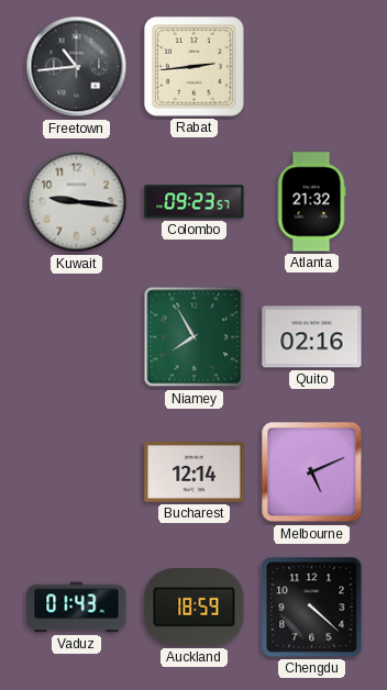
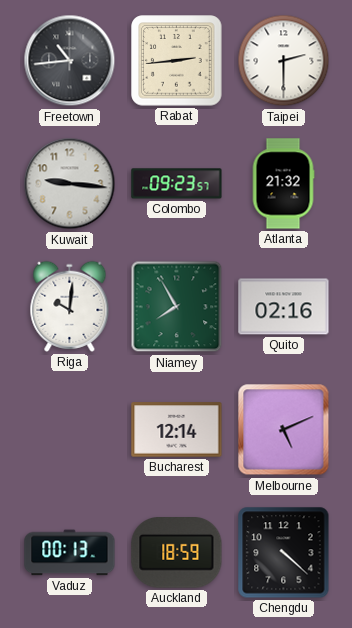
Taipei: none -> 2:30
Riga: none -> 10:01
Vaduz: 01:43 -> 00:13
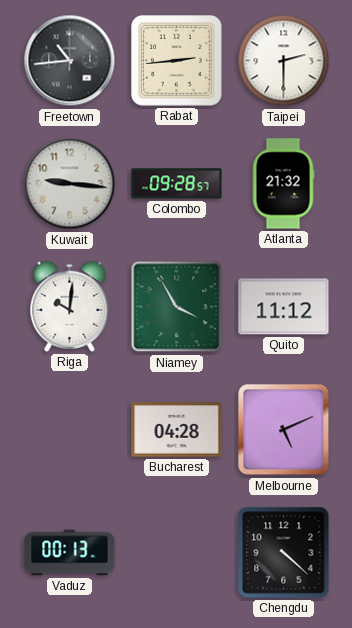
Colombo: 09:23 -> 09:28
Niamey: 7:55 -> 3:55
Quito: 02:16 -> 11:12
Bucharest: 12:14 -> 04:28
Auckland: 18:59 -> none
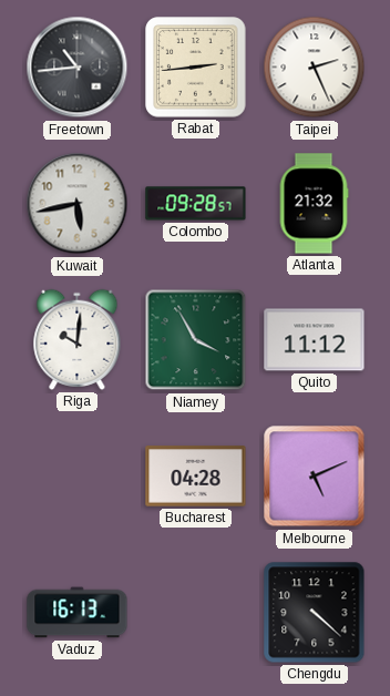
Taipei: 2:30 -> 2:26
Kuwait: 9:16 -> 5:43
Vaduz: 00:13 -> 16:13
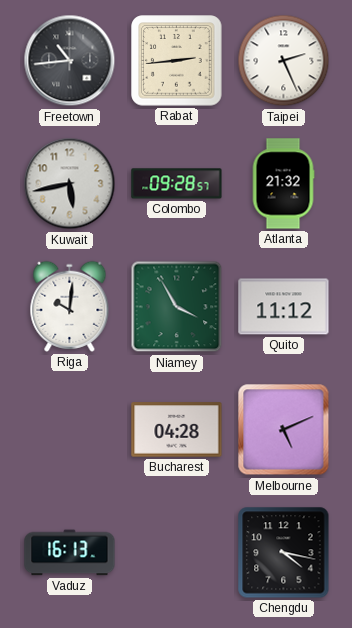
Chengdu: 4:22 -> 4:17
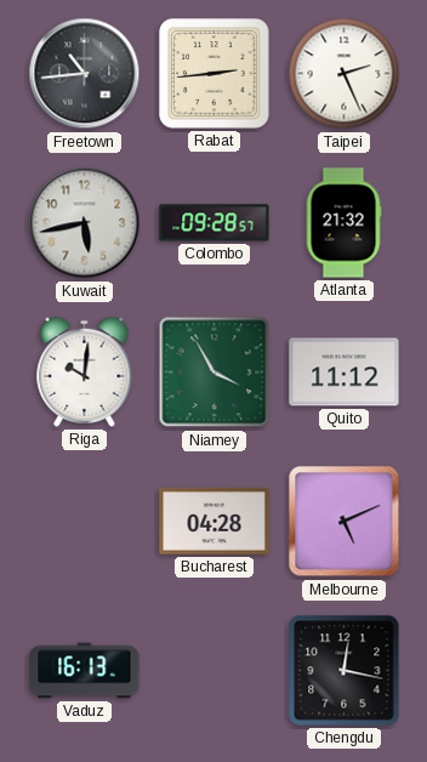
Chengdu: 4:17 -> 12:17
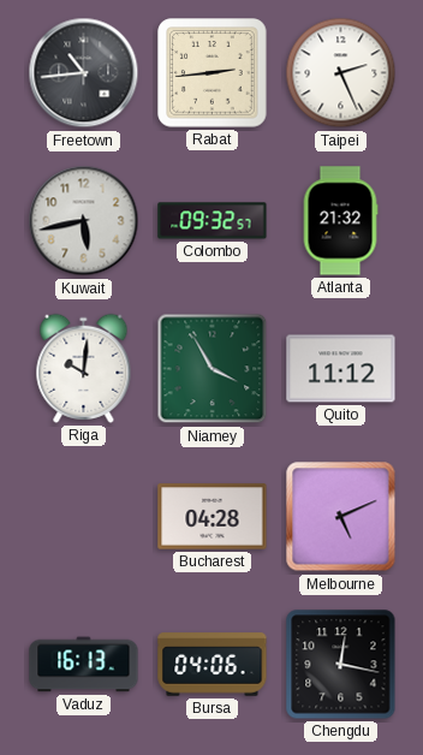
Colombo: 09:28 -> 09:32
Bursa: none -> 04:06
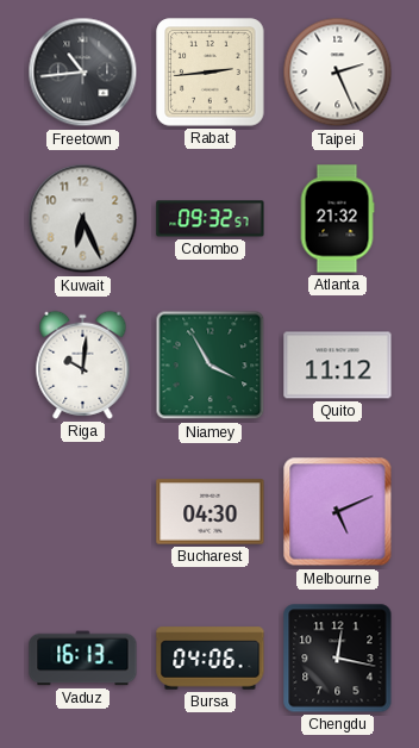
Kuwait: 5:43 -> 6:26
Bucharest: 04:28 -> 04:30
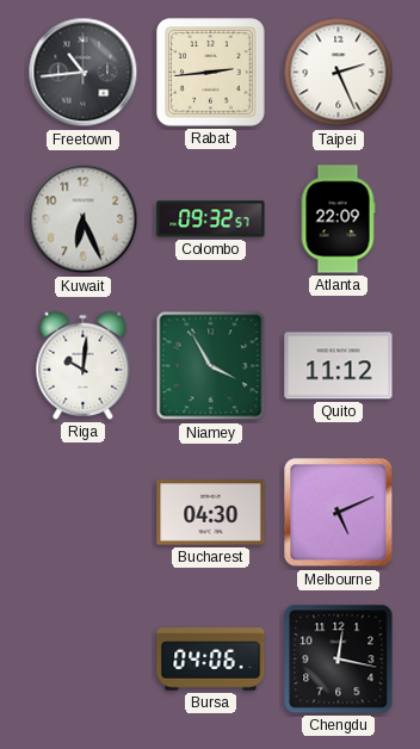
Atlanta: 21:32 -> 22:09
Vaduz: 16:13 -> none
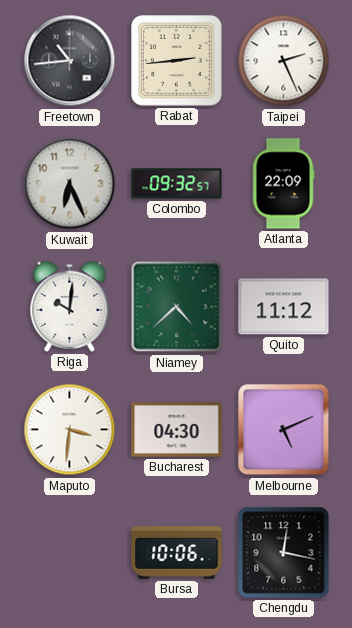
Niamey: 3:55 -> 4:38
Maputo: none -> 3:31
Bursa: 04:06 -> 10:06
